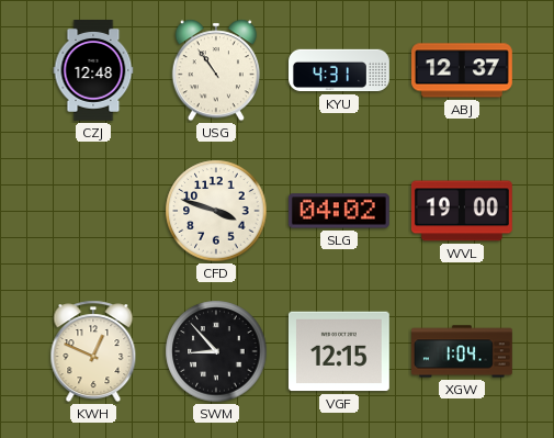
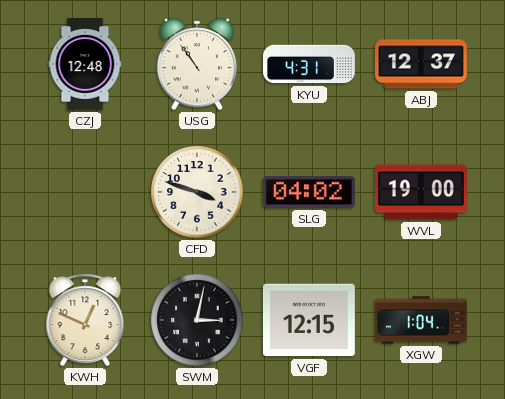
SWM: 8:53 -> 3:02
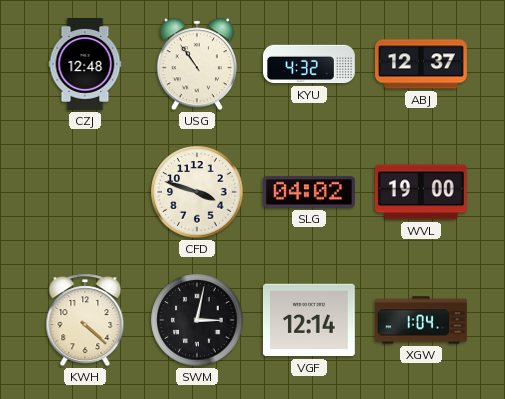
KYU: 4:31 -> 4:32
KWH: 12:49 -> 4:22
VGF: 12:15 -> 12:14
